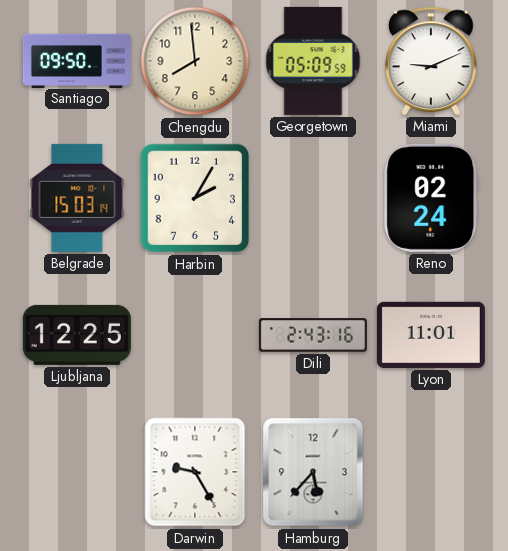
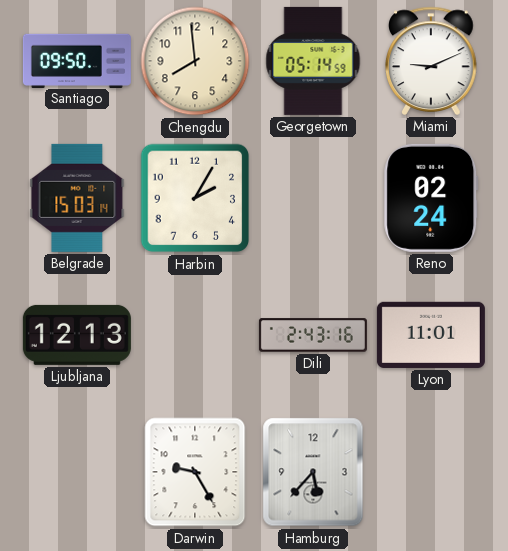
Georgetown: 05:09 -> 05:14
Ljubljana: 12:25 -> 12:13
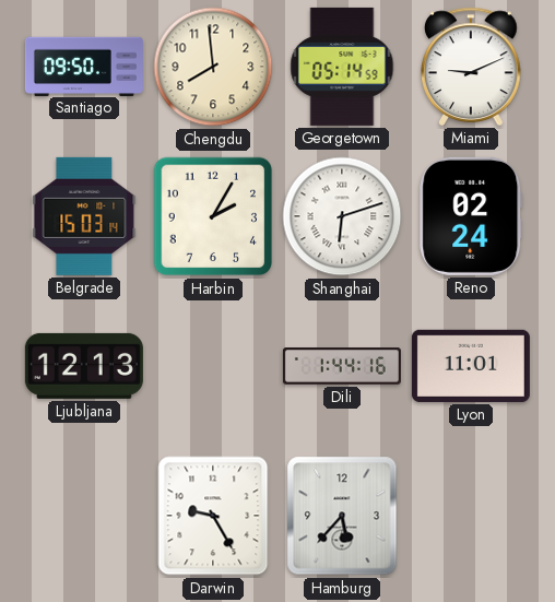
Shanghai: none -> 6:12
Dili: 2:43 -> 1:44
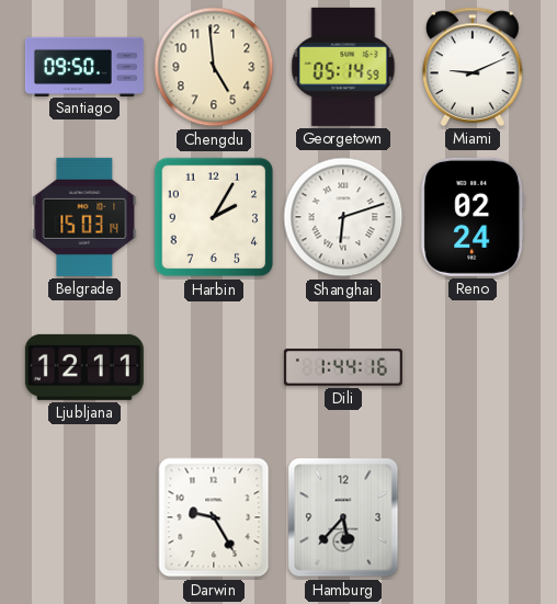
Chengdu: 7:59 -> 4:59
Ljubljana: 12:13 -> 12:11
Lyon: 11:01 -> none
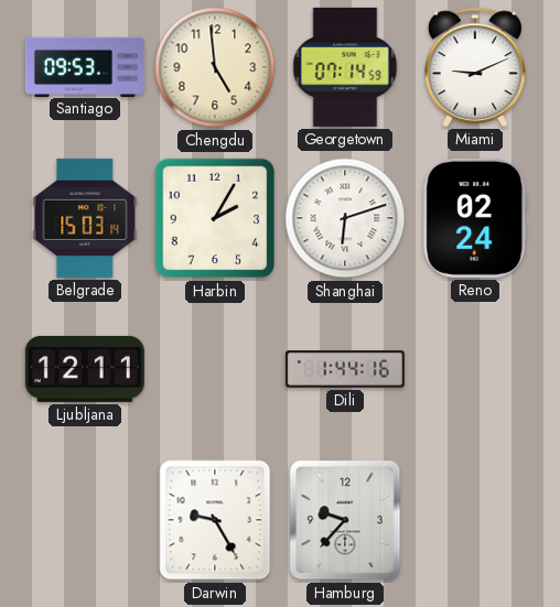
Santiago: 09:50 -> 09:53
Georgetown: 05:14 -> 07:14
Hamburg: 5:37 -> 9:37
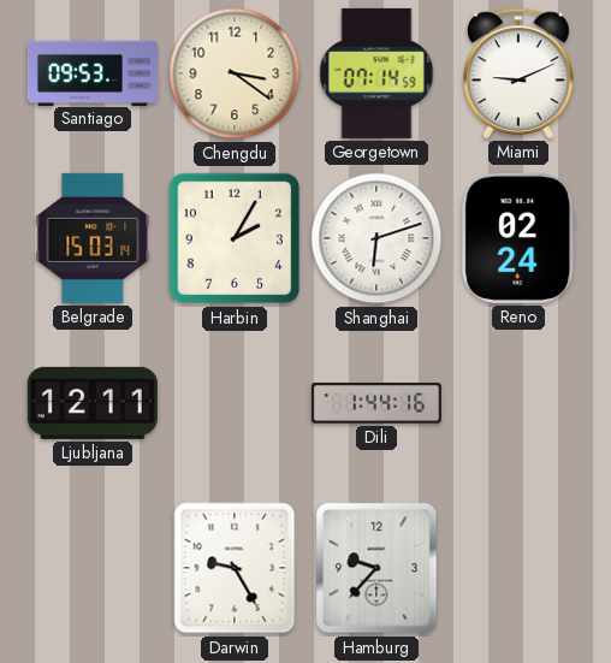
Chengdu: 4:59 -> 3:21
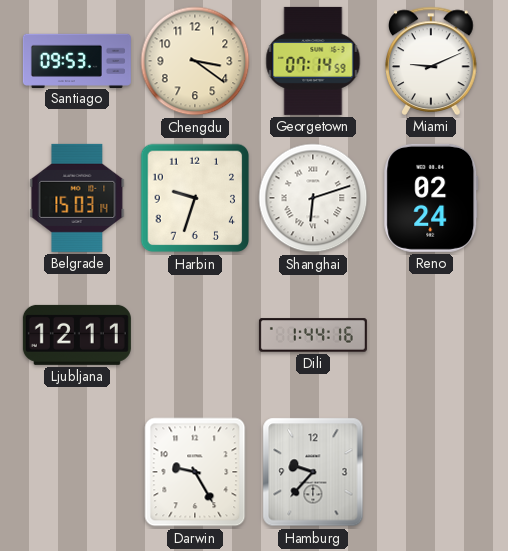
Harbin: 2:05 -> 9:33
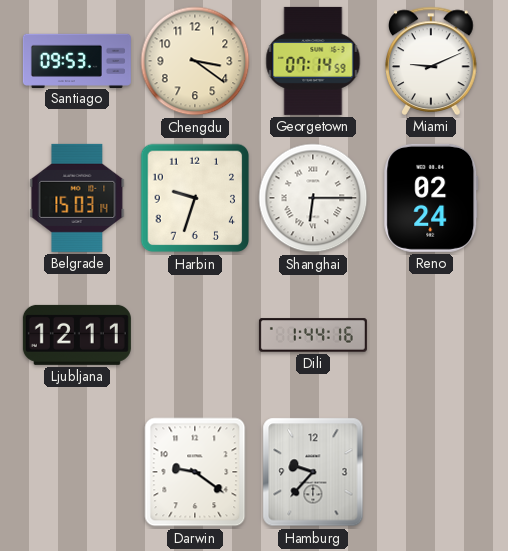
Shanghai: 6:12 -> 6:15
Darwin: 9:25 -> 9:21
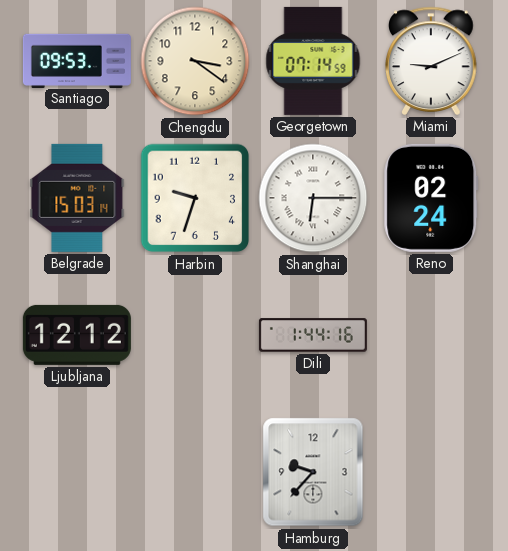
Ljubljana: 12:11 -> 12:12
Darwin: 9:21 -> none
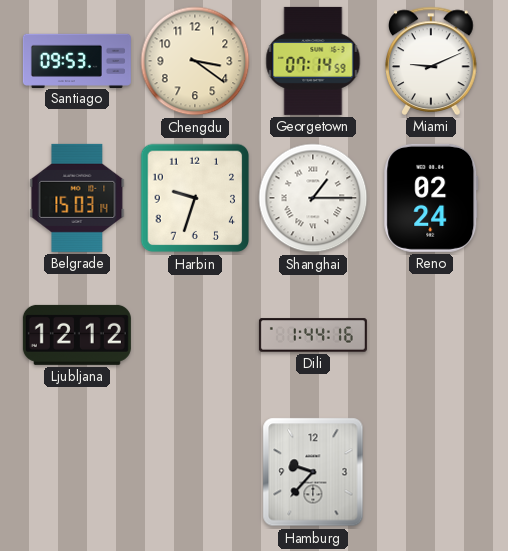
Shanghai: 6:15 -> 1:15
